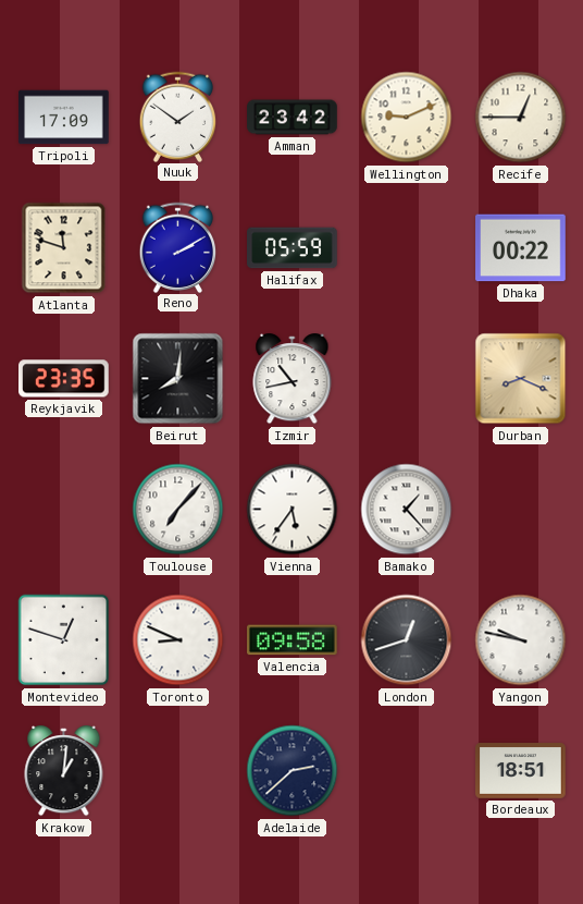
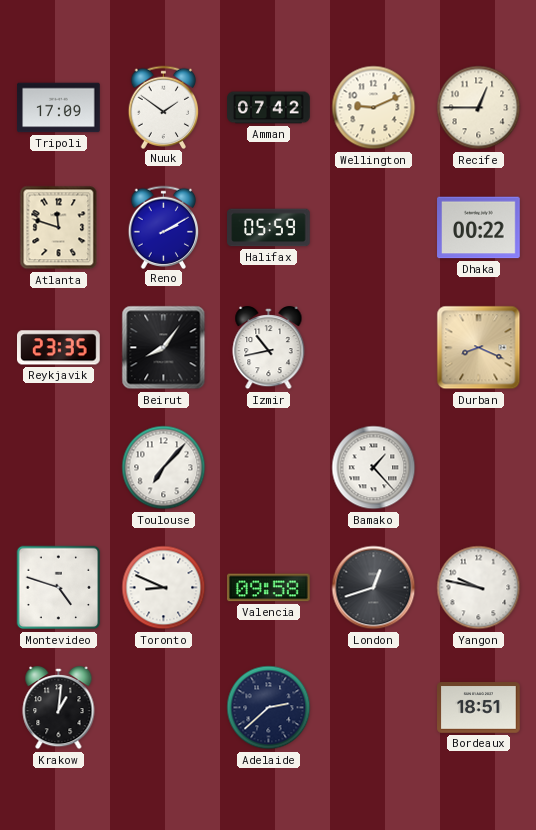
Amman: 23:42 -> 07:42
Beirut: 8:01 -> 8:06
Vienna: 5:36 -> none
Montevideo: 12:48 -> 4:48
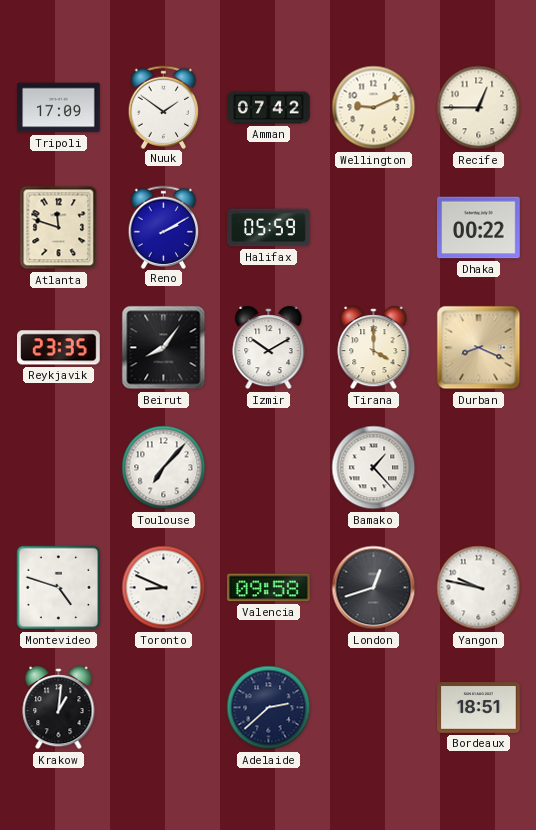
Izmir: 10:43 -> 10:10
Tirana: none -> 4:00
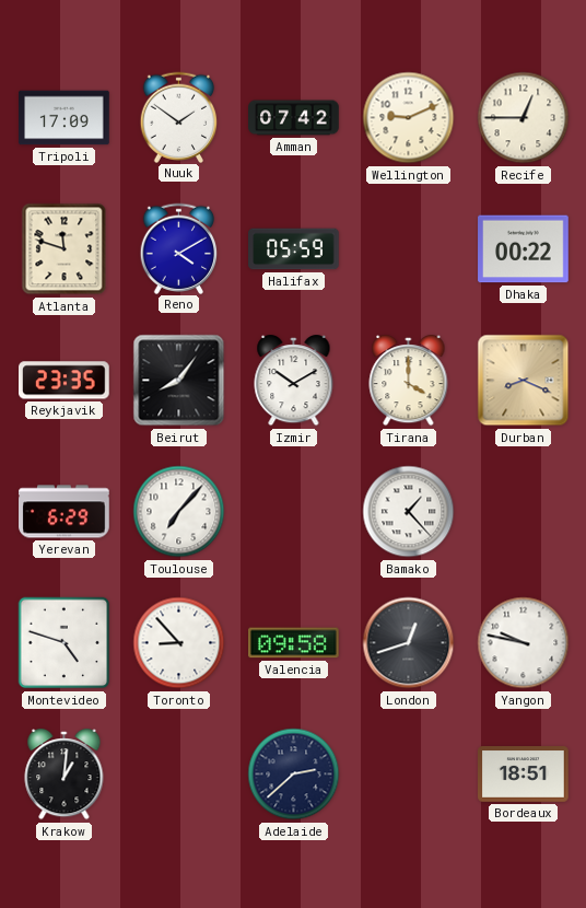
Reno: 2:10 -> 4:10
Yerevan: none -> 6:29
Toronto: 8:49 -> 8:53
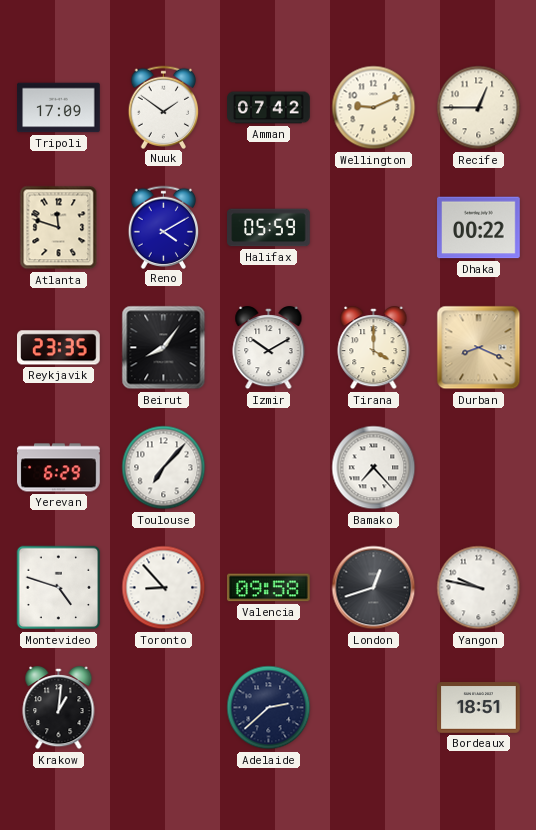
Bamako: 1:23 -> 7:23
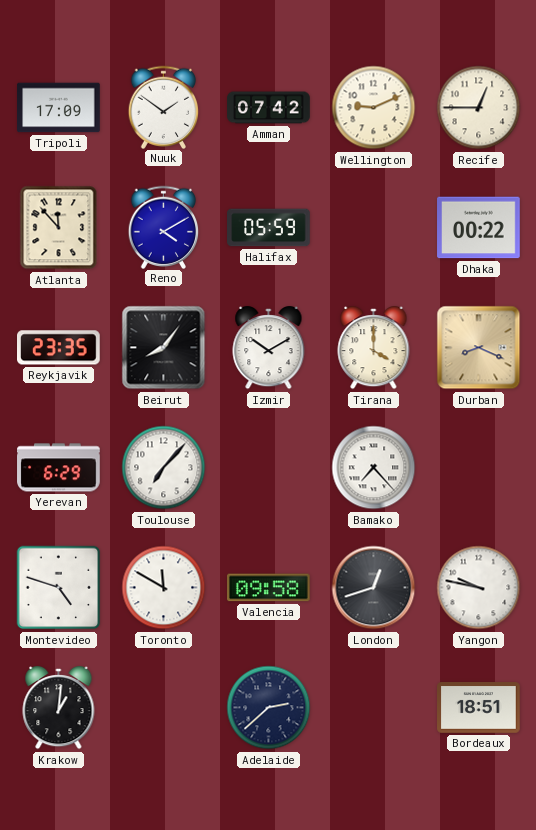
Atlanta: 11:48 -> 11:53
Toronto: 8:53 -> 11:50
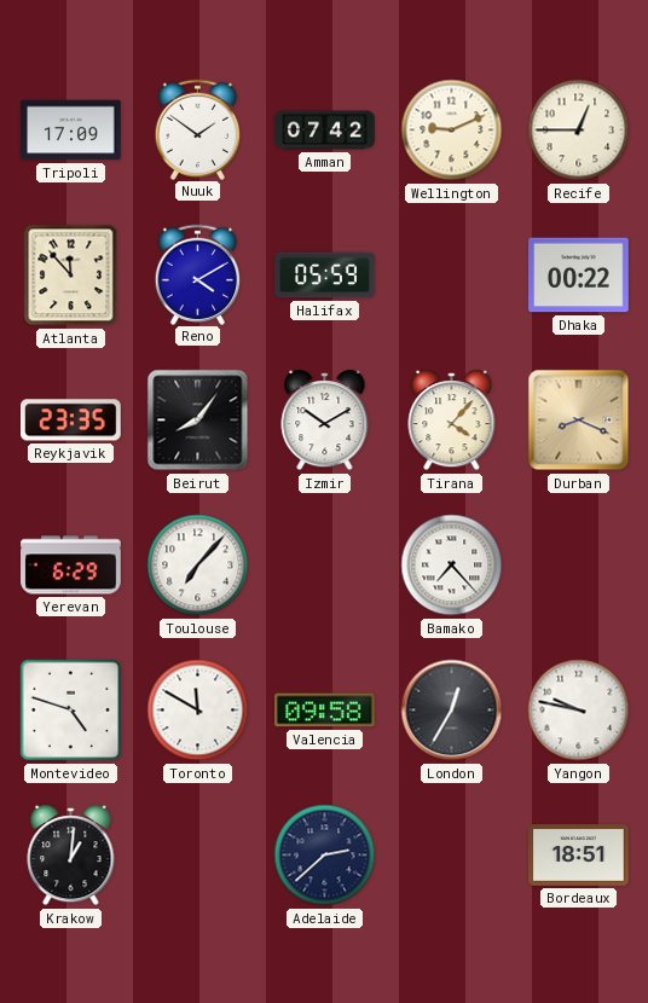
Tirana: 4:00 -> 4:07
London: 12:42 -> 12:35
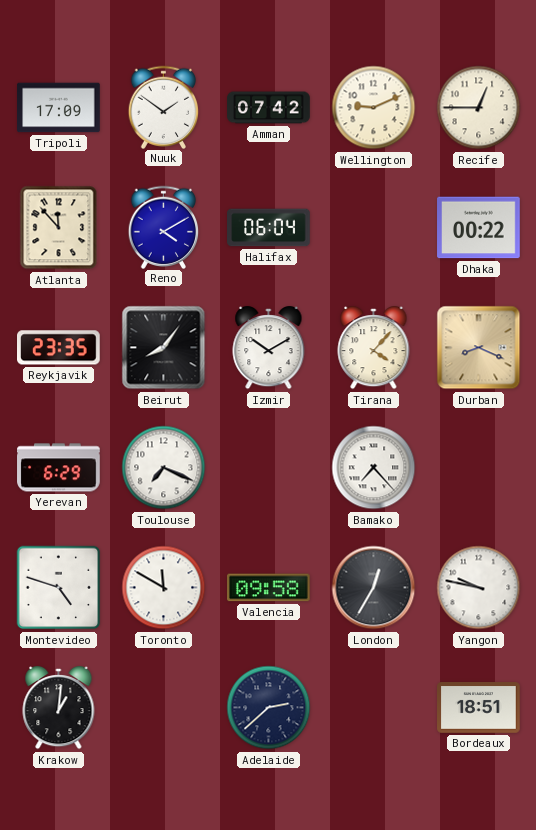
Halifax: 05:59 -> 06:04
Toulouse: 7:07 -> 7:19
